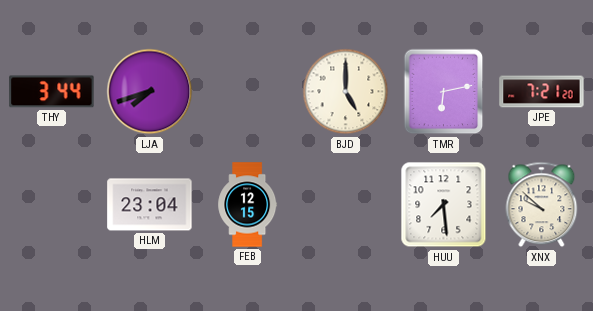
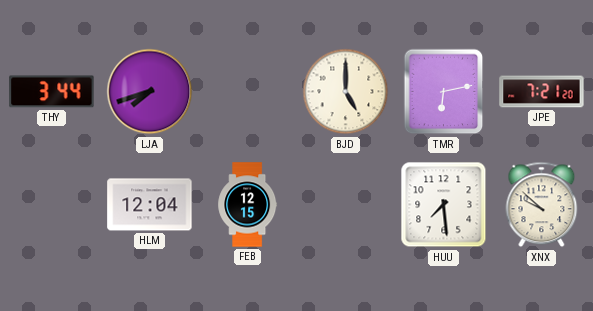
HLM: 23:04 -> 12:04
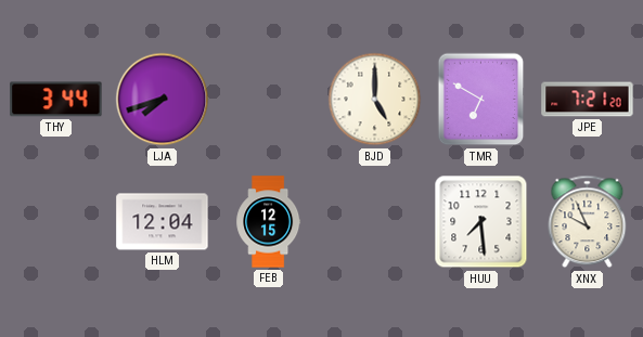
TMR: 6:13 -> 6:50
XNX: 9:52 -> 9:56
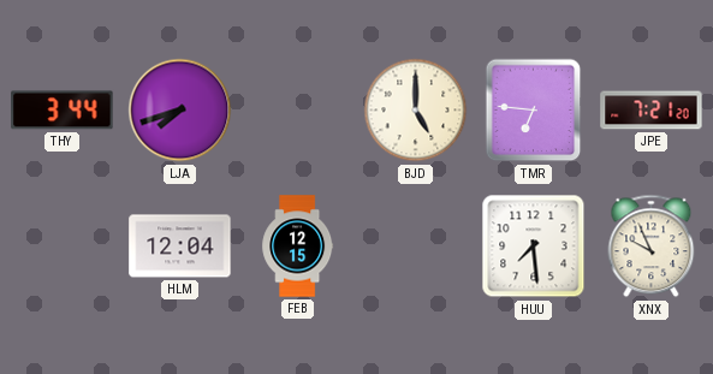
TMR: 6:50 -> 6:46
